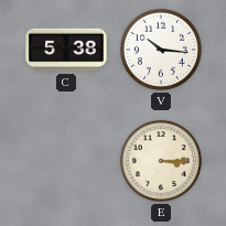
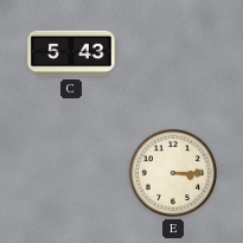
C: 5:38 -> 5:43
V: 10:16 -> none
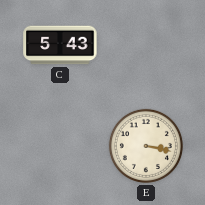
E: 3:15 -> 3:17
